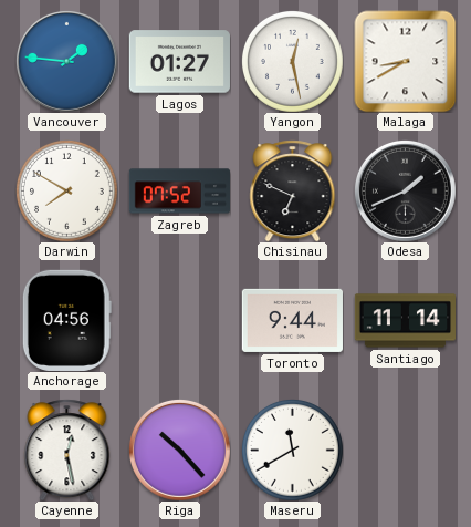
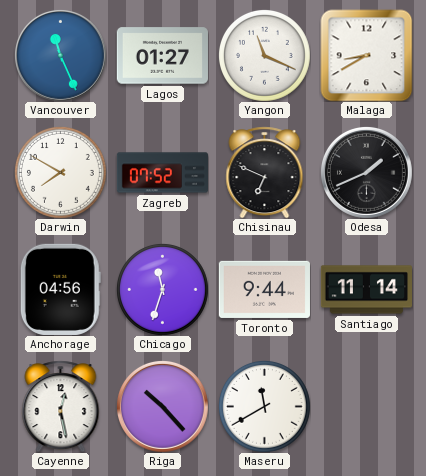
Vancouver: 1:46 -> 11:26
Yangon: 12:28 -> 11:19
Chicago: none -> 11:33
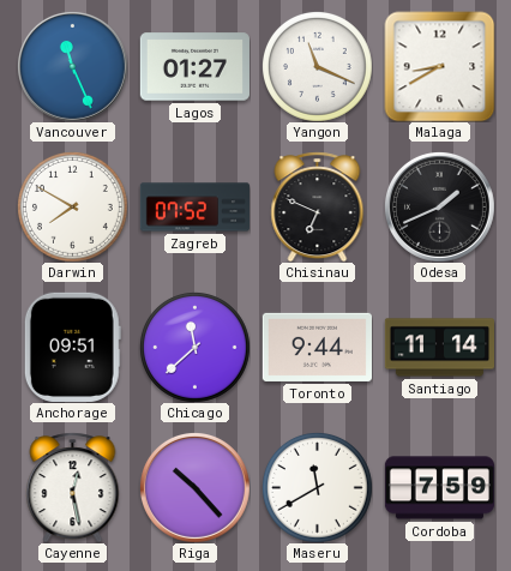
Anchorage: 04:56 -> 09:51
Chicago: 11:33 -> 11:38
Cordoba: none -> 7:59
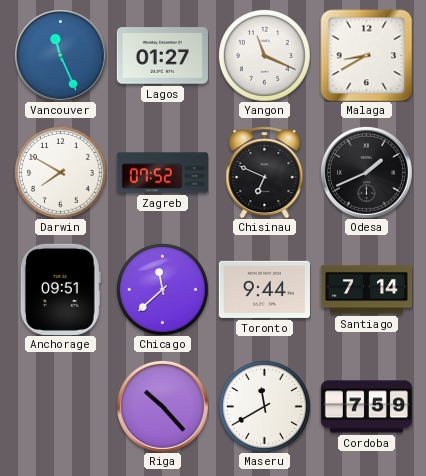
Santiago: 11:14 -> 7:14
Cayenne: 12:28 -> none
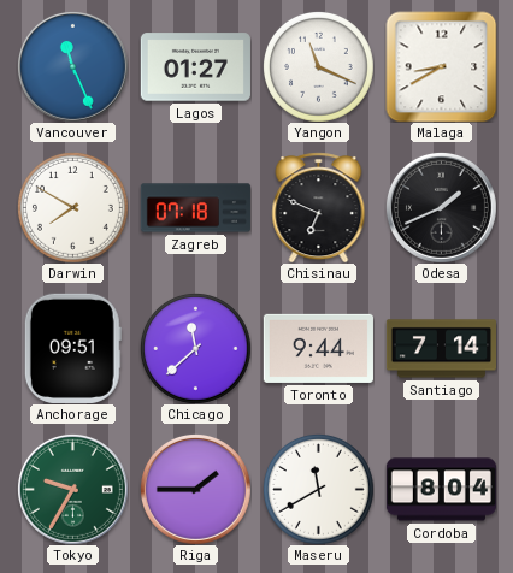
Zagreb: 07:52 -> 07:18
Tokyo: none -> 9:35
Riga: 10:23 -> 1:45
Cordoba: 7:59 -> 8:04
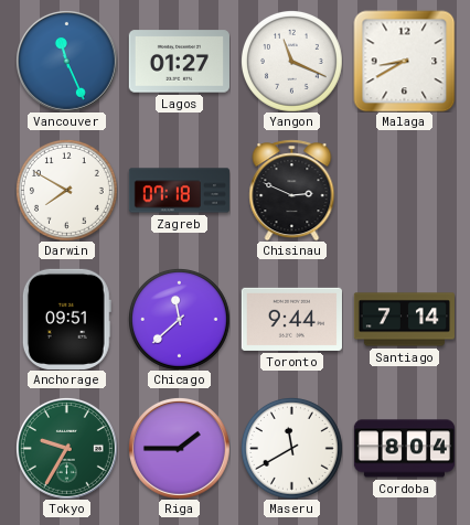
Chisinau: 6:49 -> 2:49
Odesa: 1:41 -> none
